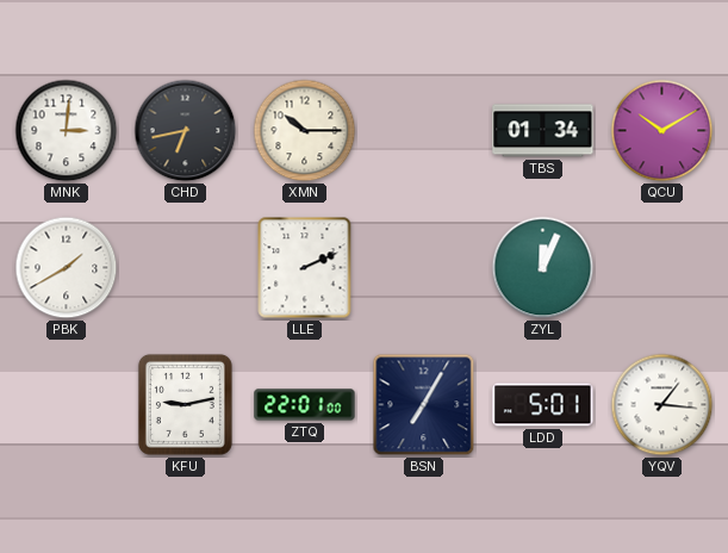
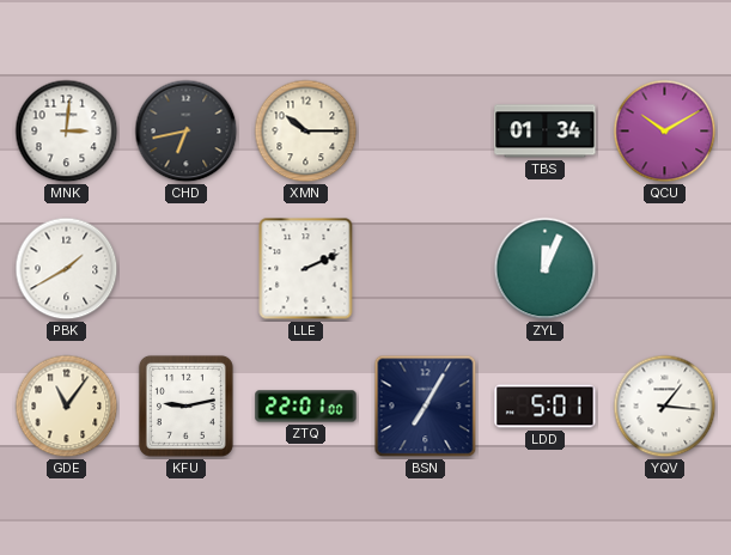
GDE: none -> 11:06
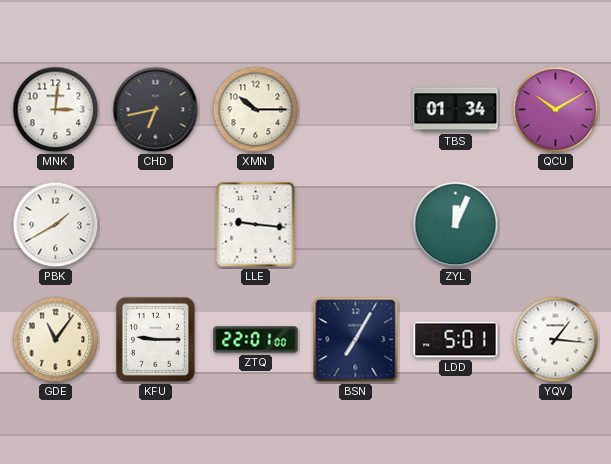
LLE: 2:11 -> 9:16
KFU: 9:13 -> 9:15
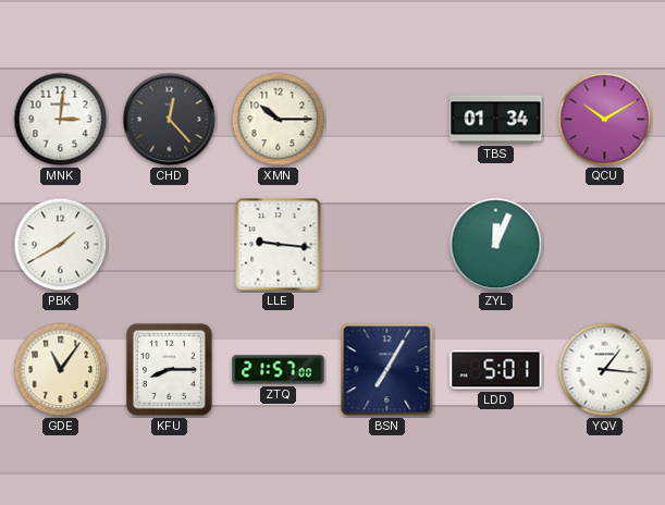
CHD: 6:43 -> 12:23
KFU: 9:15 -> 8:15
ZTQ: 22:01 -> 21:57
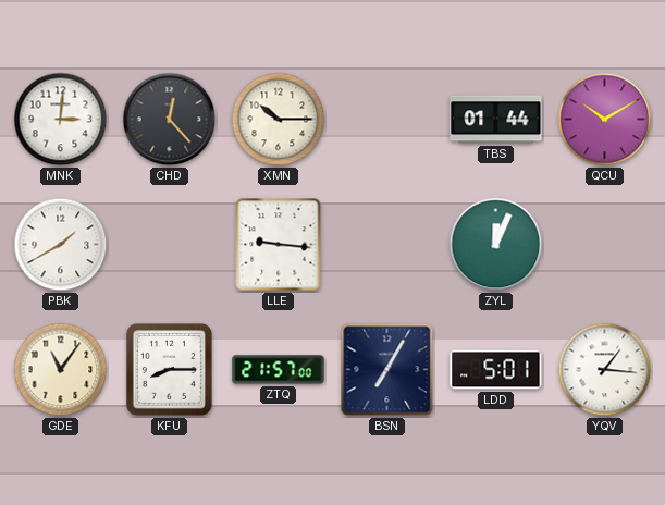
TBS: 01:34 -> 01:44
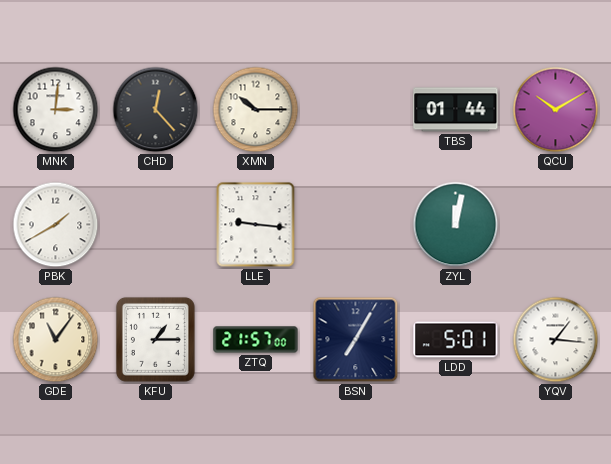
ZYL: 12:04 -> 12:02
KFU: 8:15 -> 1:15
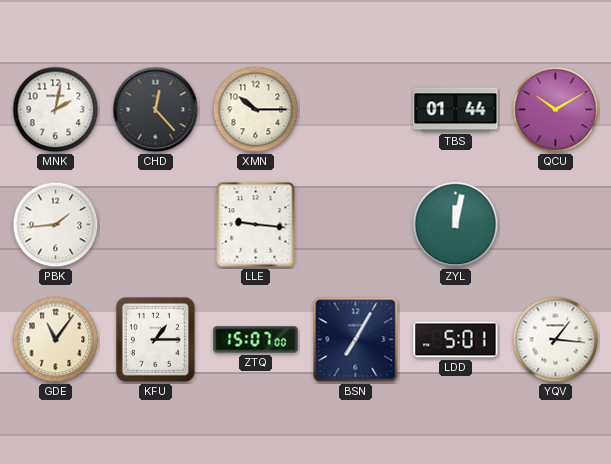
MNK: 3:01 -> 2:02
PBK: 1:40 -> 1:44
ZTQ: 21:57 -> 15:07
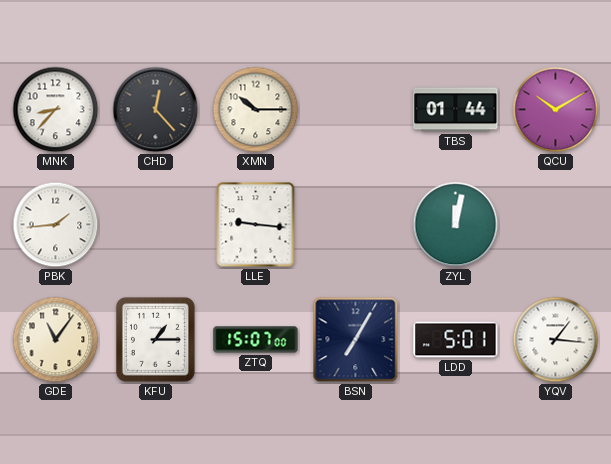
MNK: 2:02 -> 8:37
